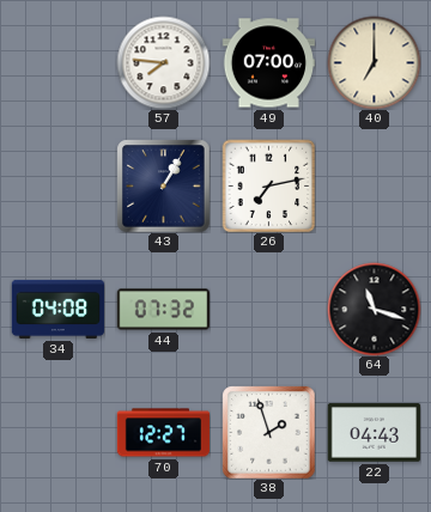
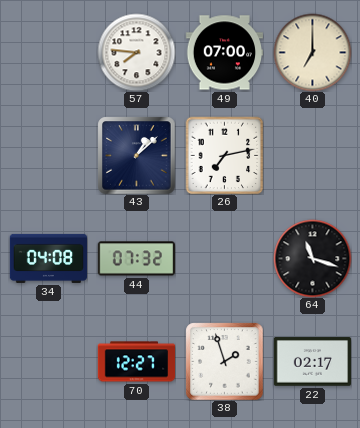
43: 1:05 -> 1:08
22: 04:43 -> 02:17
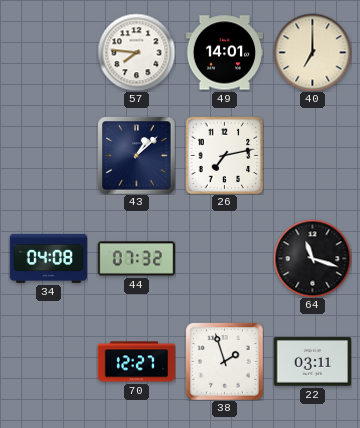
49: 07:00 -> 14:01
22: 02:17 -> 03:11
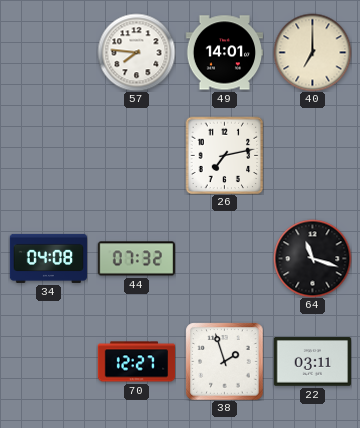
43: 1:08 -> none
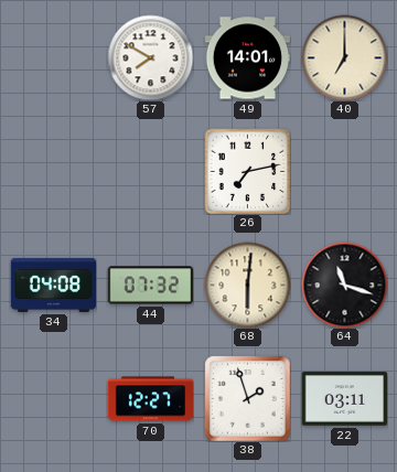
57: 7:46 -> 7:50
68: none -> 6:01
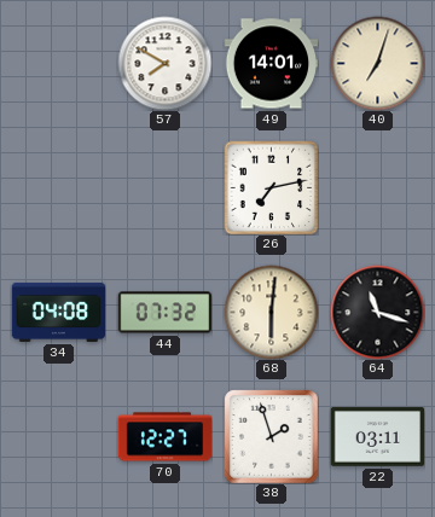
40: 7:00 -> 7:03
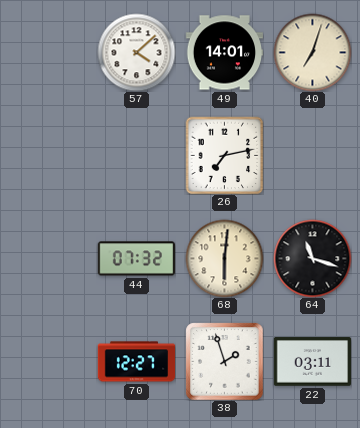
57: 7:50 -> 4:08
34: 04:08 -> none
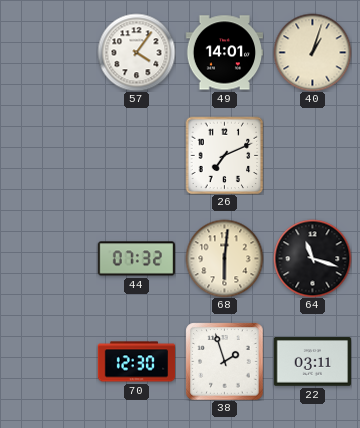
57: 4:08 -> 4:06
40: 7:03 -> 1:03
26: 7:13 -> 7:11
70: 12:27 -> 12:30
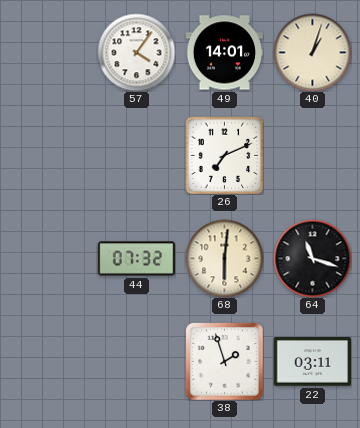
70: 12:30 -> none
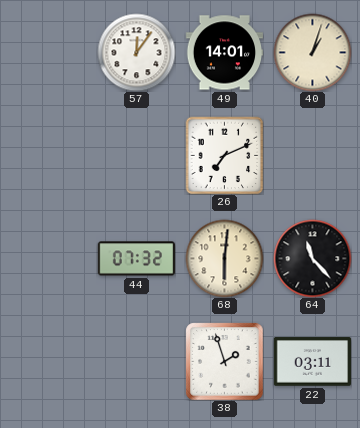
57: 4:06 -> 12:06
64: 11:18 -> 11:23
